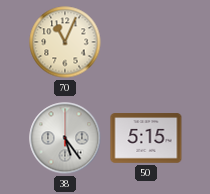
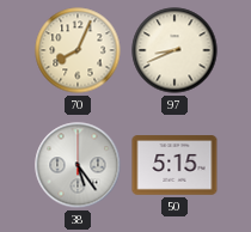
70: 11:04 -> 8:04
97: none -> 8:41
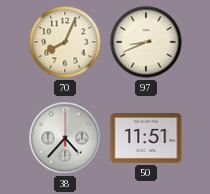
38: 5:24 -> 4:37
50: 5:15 -> 11:51
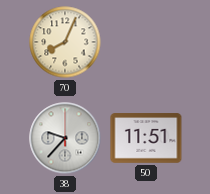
97: 8:41 -> none
38: 4:37 -> 9:37
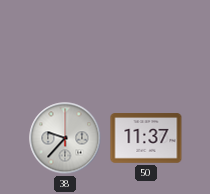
70: 8:04 -> none
50: 11:51 -> 11:37
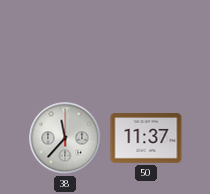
38: 9:37 -> 11:37
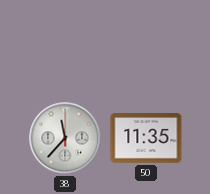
50: 11:37 -> 11:35
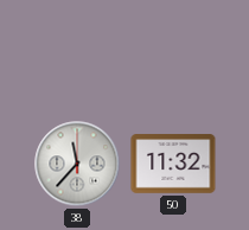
50: 11:35 -> 11:32
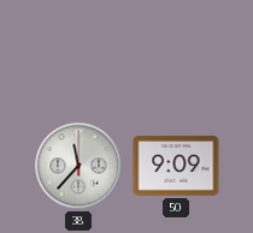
50: 11:32 -> 9:09
